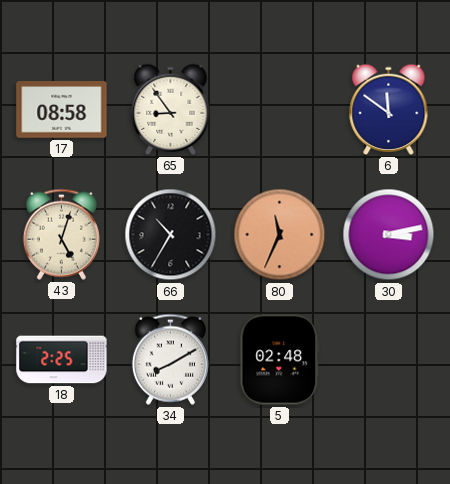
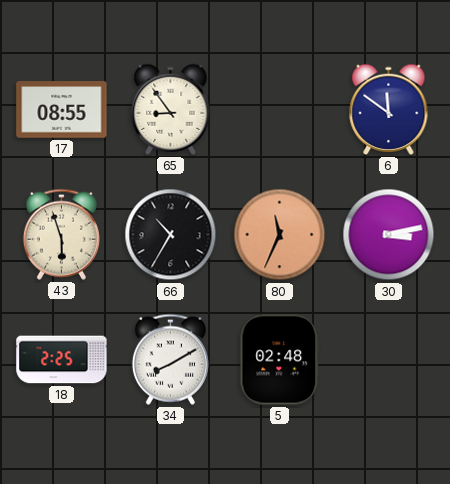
17: 08:58 -> 08:55
43: 5:03 -> 5:57
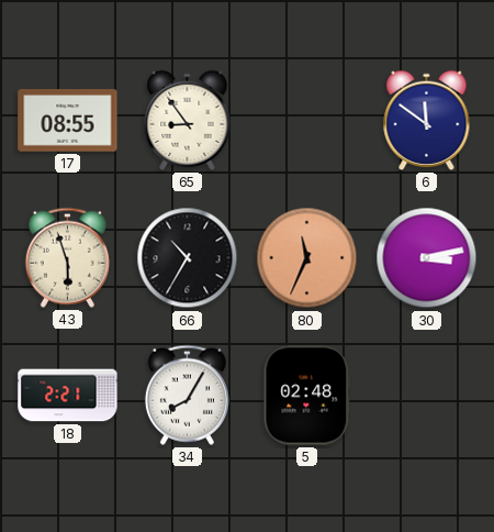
18: 2:25 -> 2:21
34: 8:10 -> 8:05
